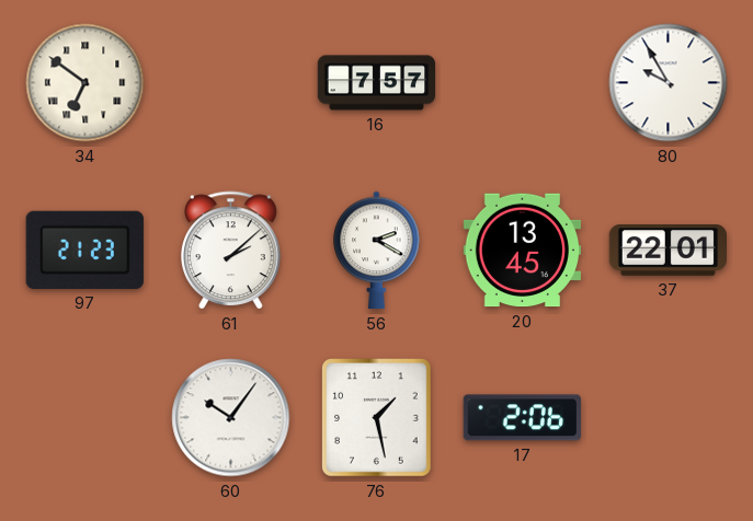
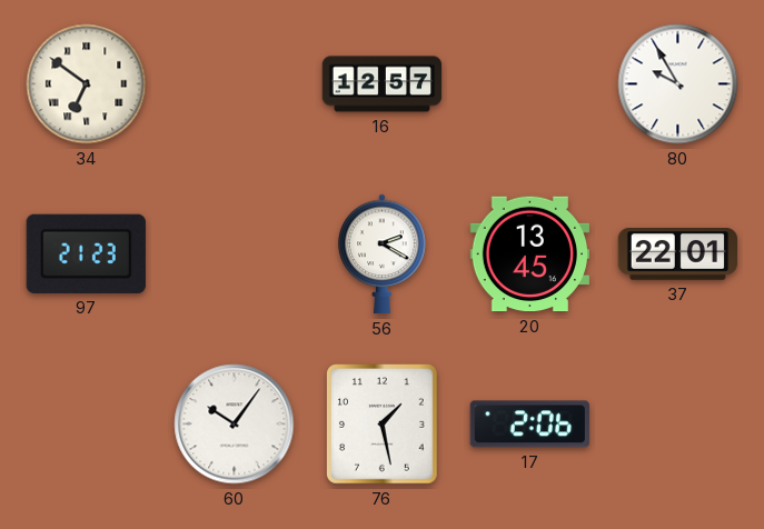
16: 7:57 -> 12:57
61: 2:08 -> none
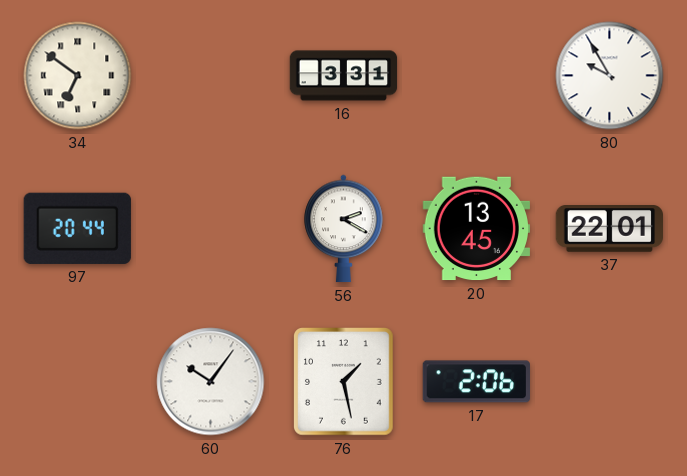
16: 12:57 -> 3:31
97: 21:23 -> 20:44
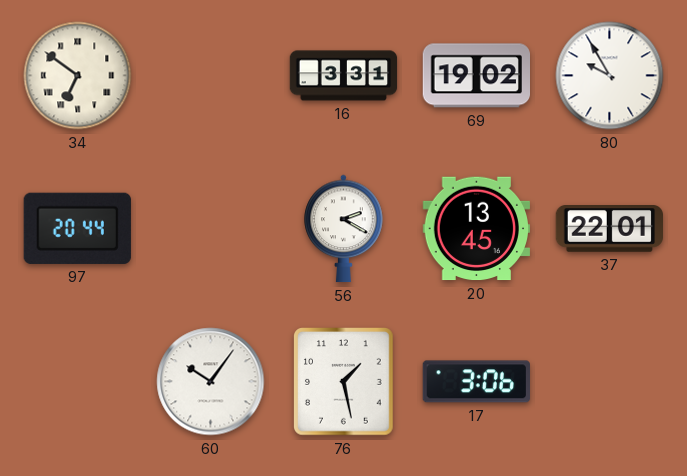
69: none -> 19:02
17: 2:06 -> 3:06
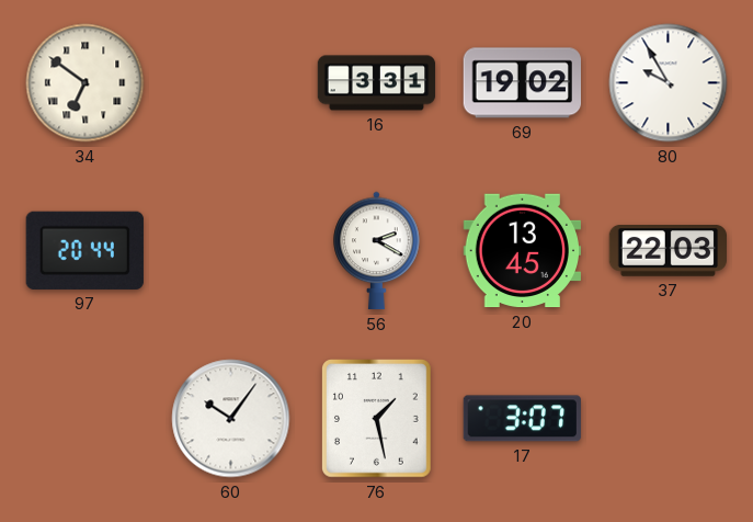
37: 22:01 -> 22:03
17: 3:06 -> 3:07
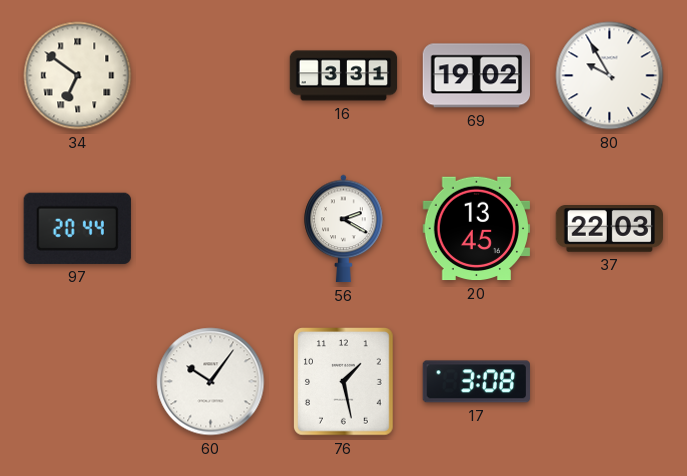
17: 3:07 -> 3:08
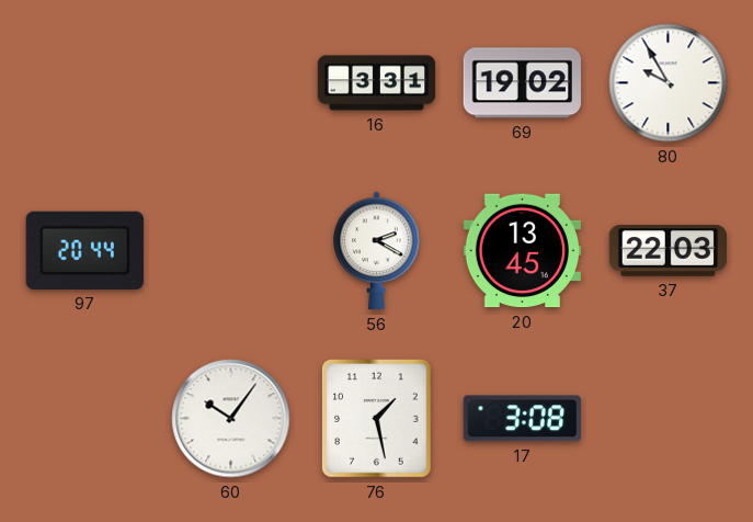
34: 6:51 -> none
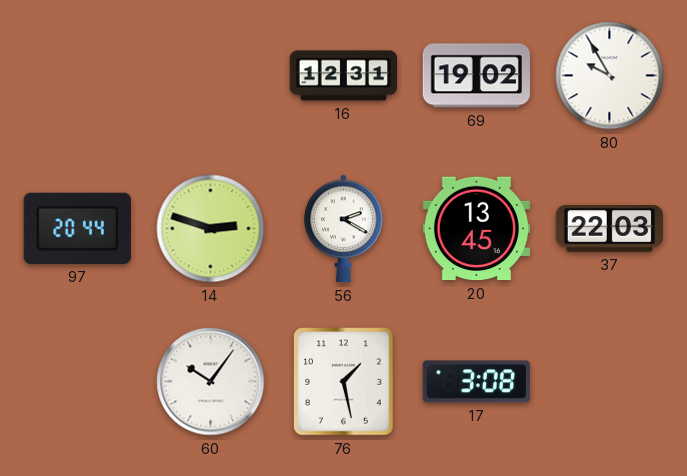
16: 3:31 -> 12:31
14: none -> 2:48
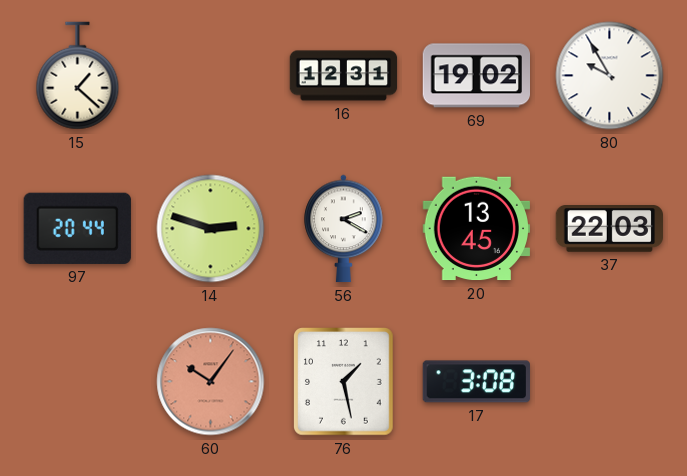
15: none -> 1:22
60 dial: white -> salmon
